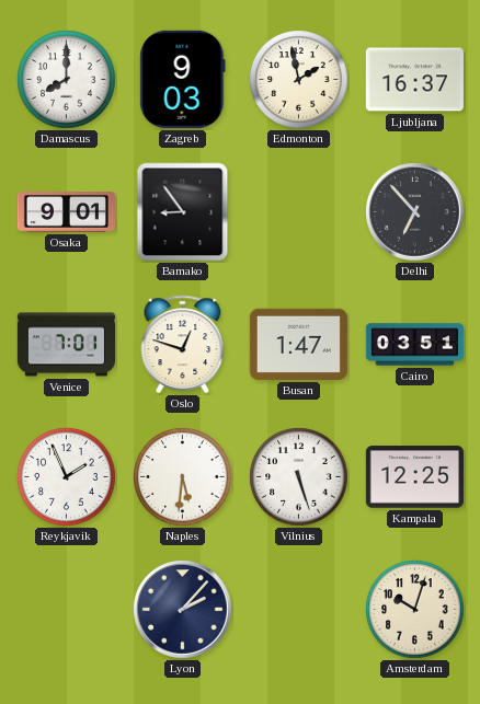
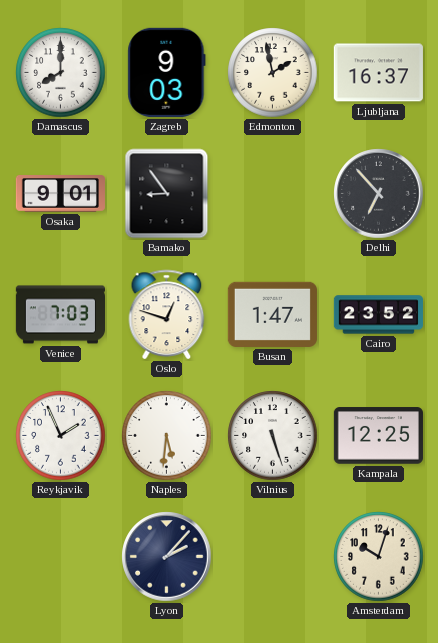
Venice: 7:01 -> 7:03
Cairo: 03:51 -> 23:52
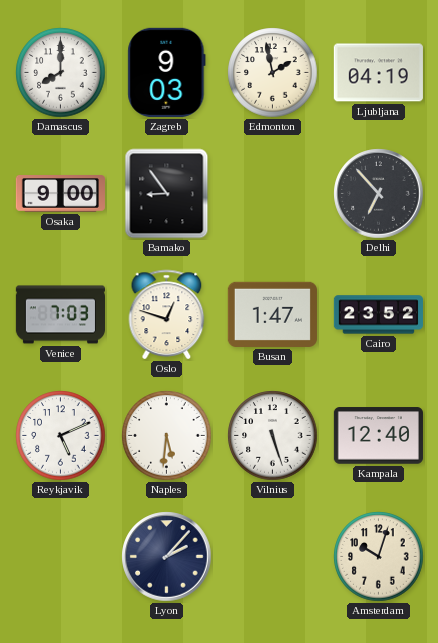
Ljubljana: 16:37 -> 04:19
Osaka: 9:01 -> 9:00
Reykjavik: 1:56 -> 5:11
Kampala: 12:25 -> 12:40
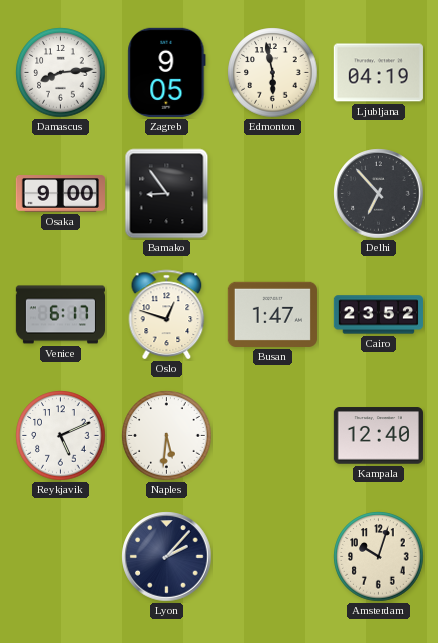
Damascus: 8:00 -> 8:14
Zagreb: 9:03 -> 9:05
Edmonton: 1:58 -> 5:58
Venice: 7:03 -> 6:17
Vilnius: 5:27 -> none
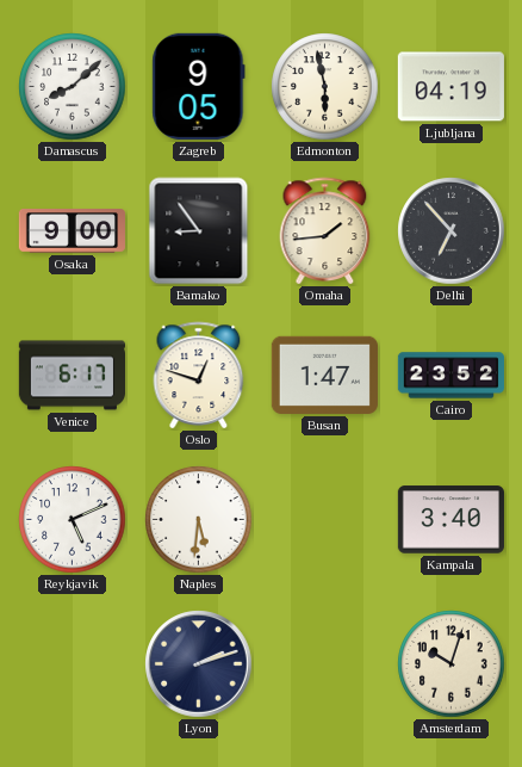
Damascus: 8:14 -> 8:08
Omaha: none -> 1:44
Kampala: 12:40 -> 3:40
Lyon: 2:07 -> 2:12
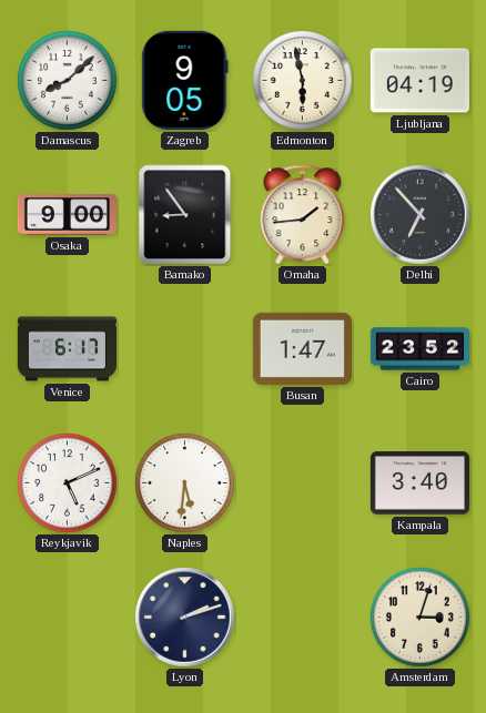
Oslo: 12:48 -> none
Amsterdam: 10:03 -> 3:03
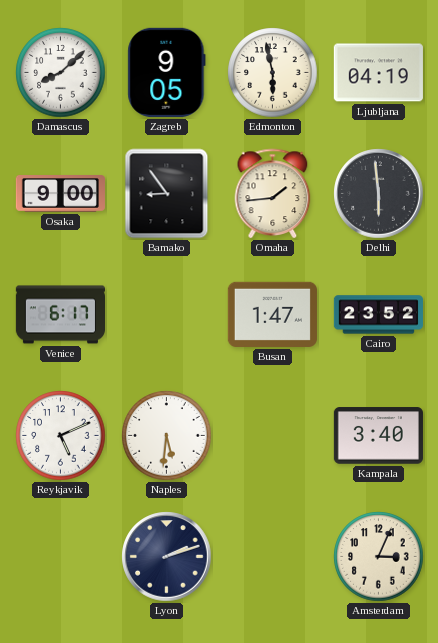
Delhi: 6:53 -> 5:59
Amsterdam: 3:03 -> 3:04
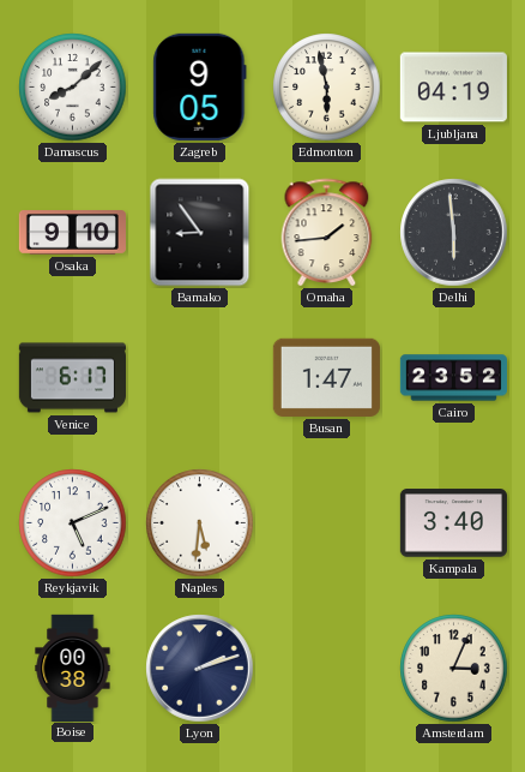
Osaka: 9:00 -> 9:10
Boise: none -> 00:38
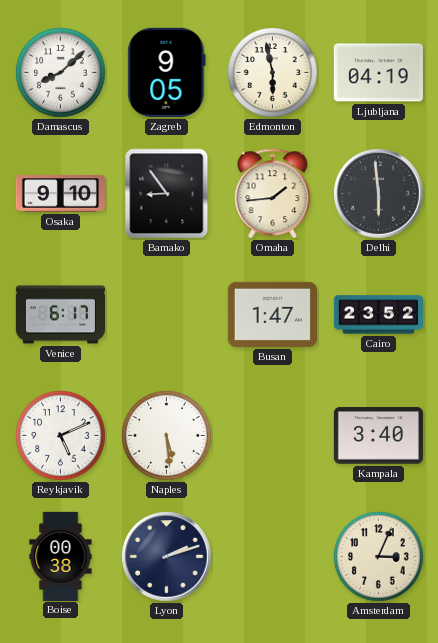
Naples: 5:31 -> 5:29
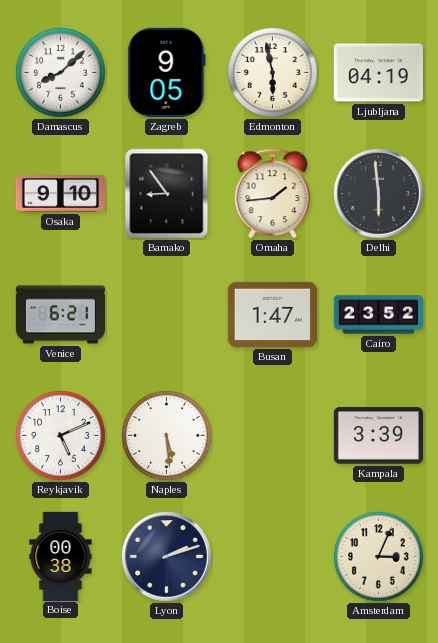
Venice: 6:17 -> 6:21
Kampala: 3:40 -> 3:39
